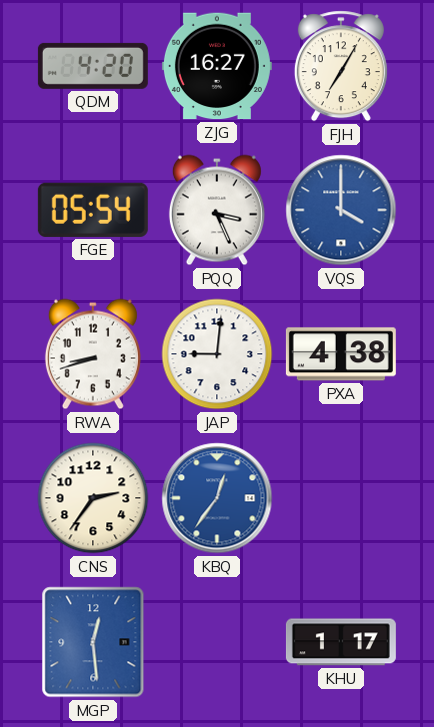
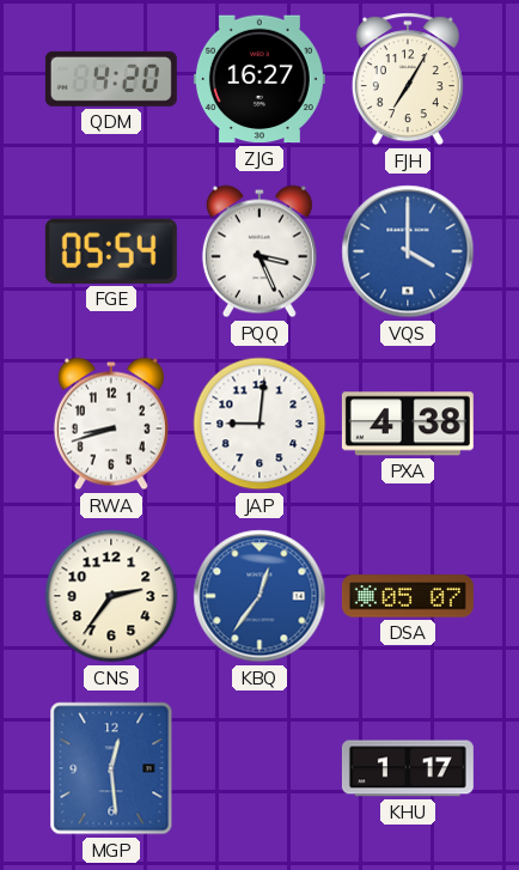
DSA: none -> 05:07
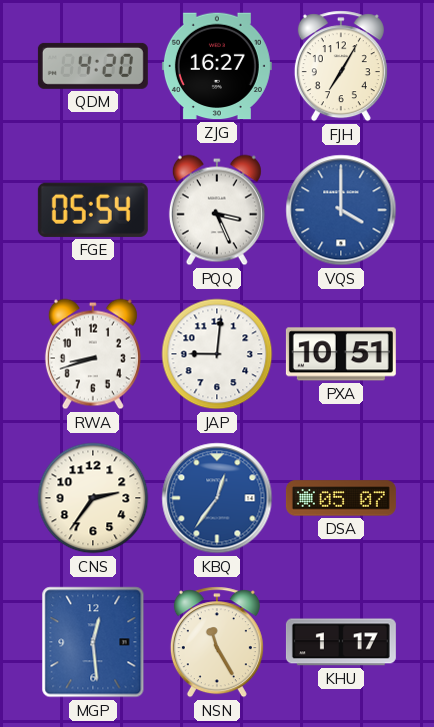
PXA: 4:38 -> 10:51
NSN: none -> 11:25
